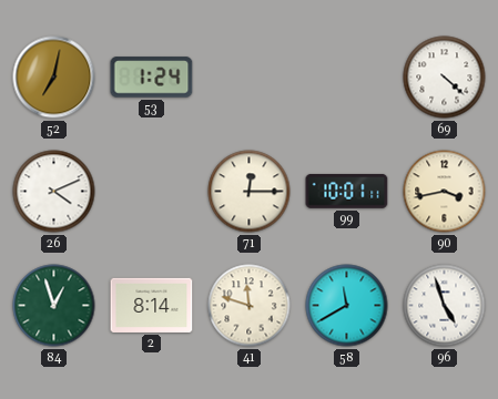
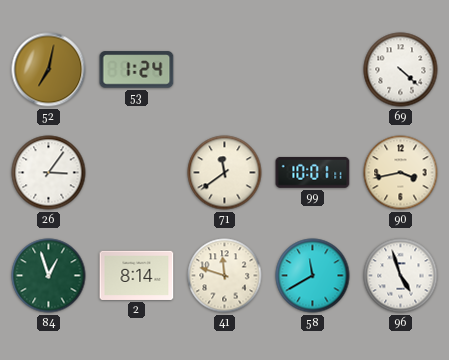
26: 4:11 -> 3:06
71: 12:15 -> 11:39
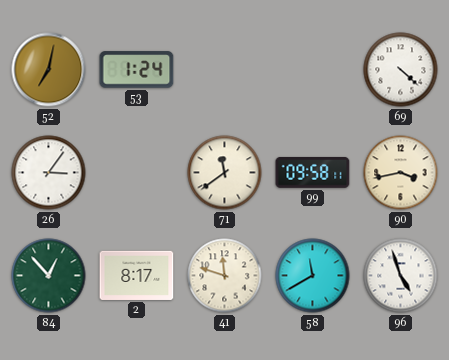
99: 10:01 -> 09:58
84: 12:57 -> 12:53
2: 8:14 -> 8:17
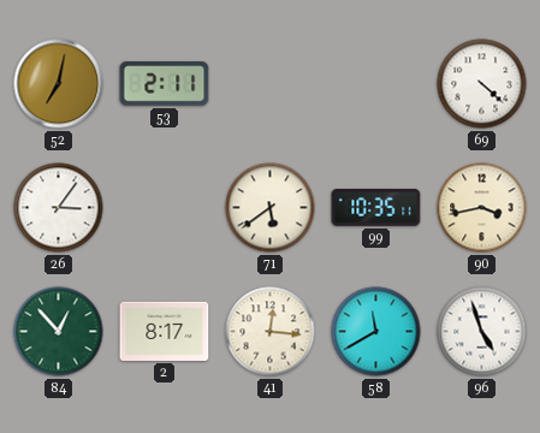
53: 1:24 -> 2:11
71: 11:39 -> 5:39
99: 09:58 -> 10:35
41: 11:48 -> 12:16
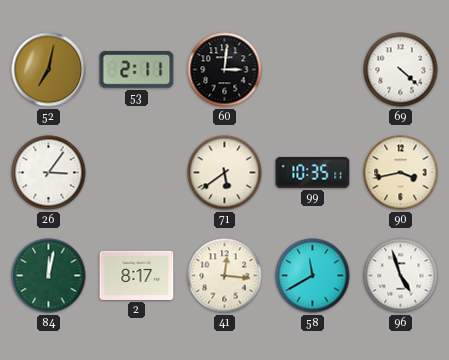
60: none -> 3:01
84: 12:53 -> 12:02
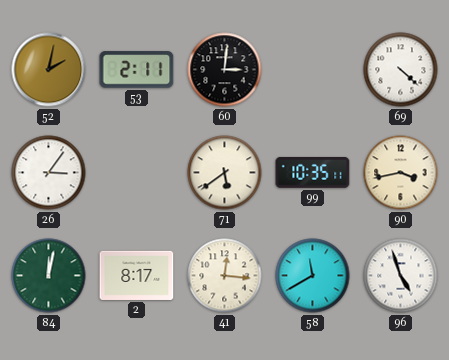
52: 7:02 -> 2:02
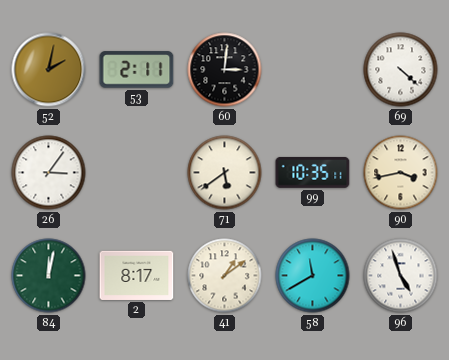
41: 12:16 -> 1:09
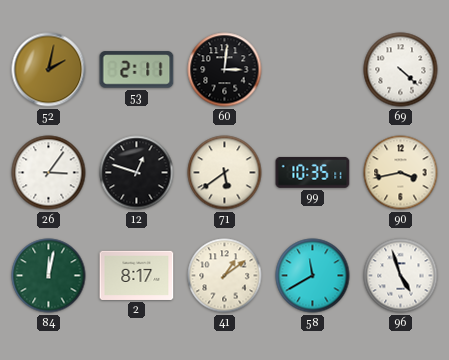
12: none -> 12:48
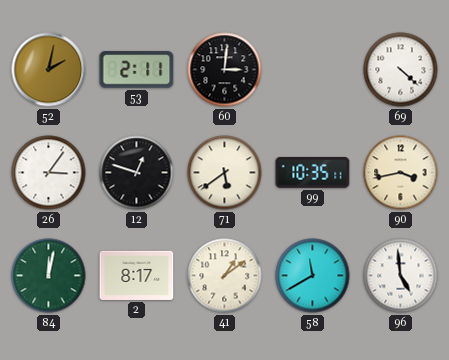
96: 4:57 -> 4:59
